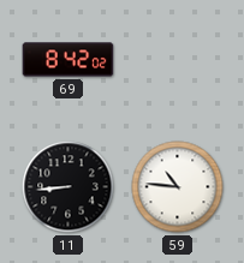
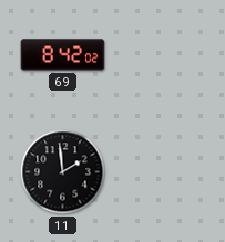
11: 8:44 -> 1:59
59: 10:46 -> none
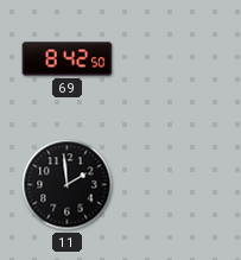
69: 8:42:02 -> 8:42:50
